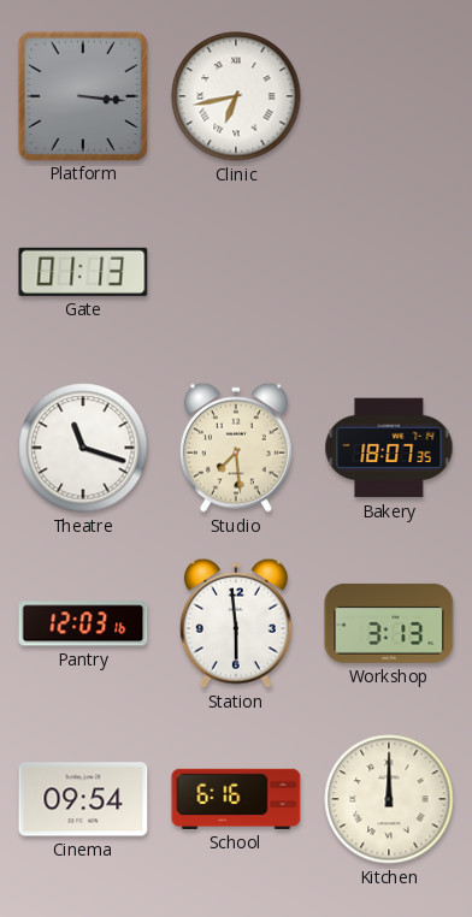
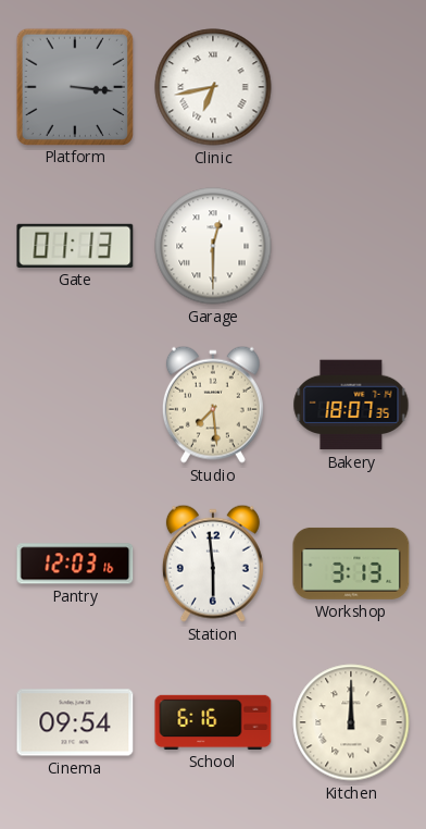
Garage: none -> 12:30
Theatre: 11:18 -> none
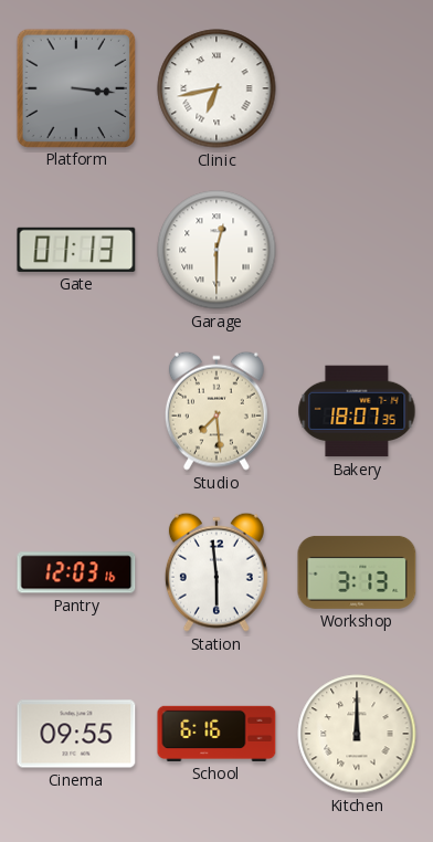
Cinema: 09:54 -> 09:55
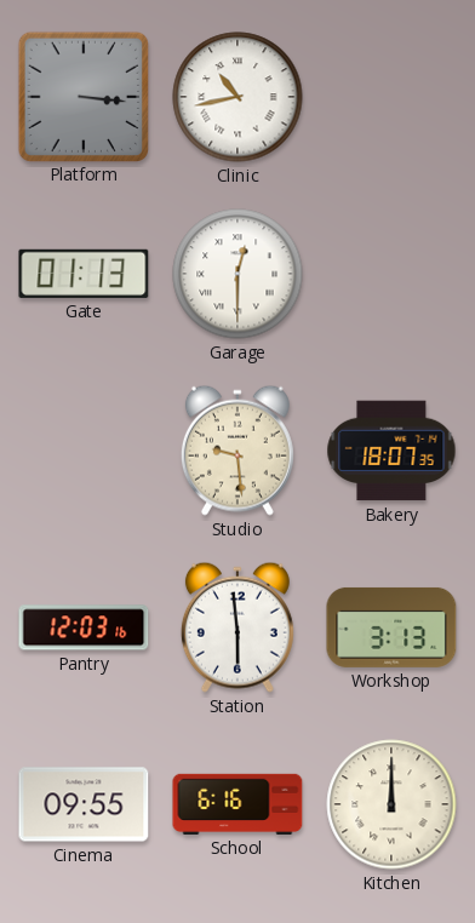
Clinic: 6:43 -> 10:43
Studio: 7:29 -> 9:29
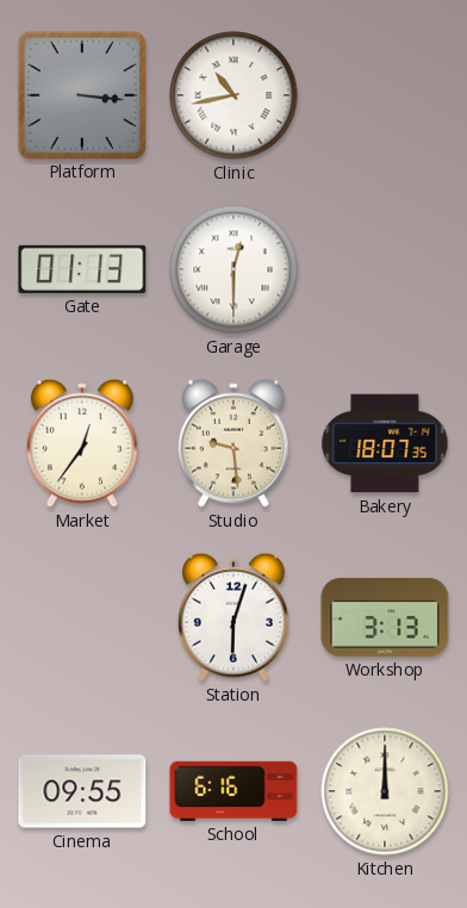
Market: none -> 12:36
Pantry: 12:03 -> none
Station: 5:59 -> 6:03
